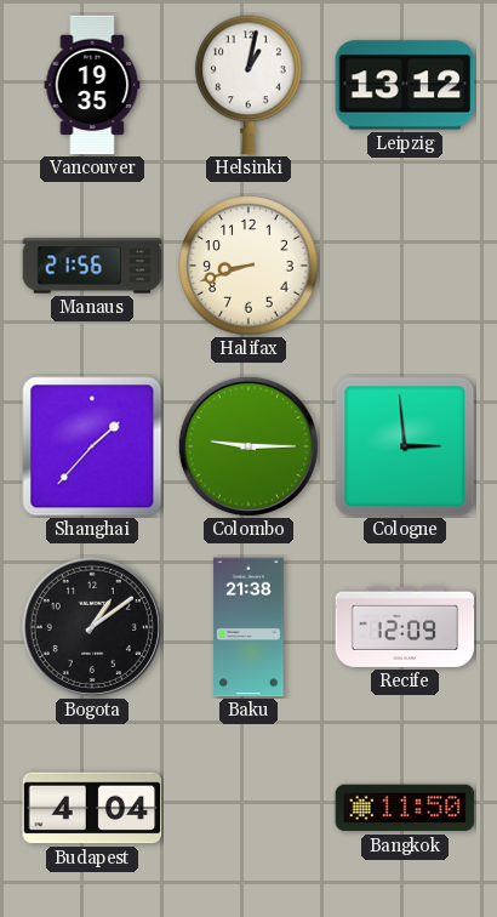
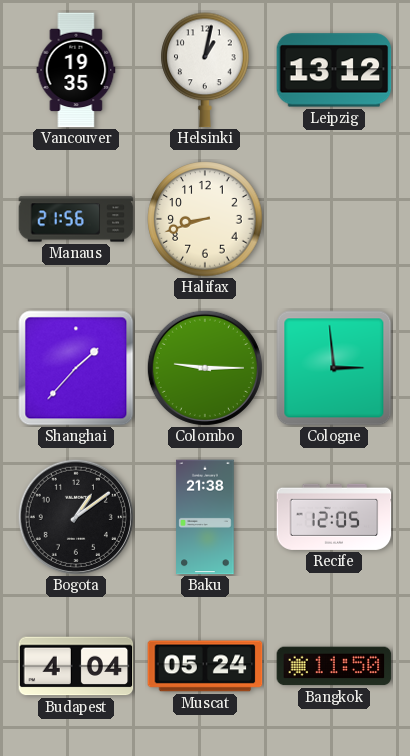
Recife: 12:09 -> 12:05
Muscat: none -> 05:24
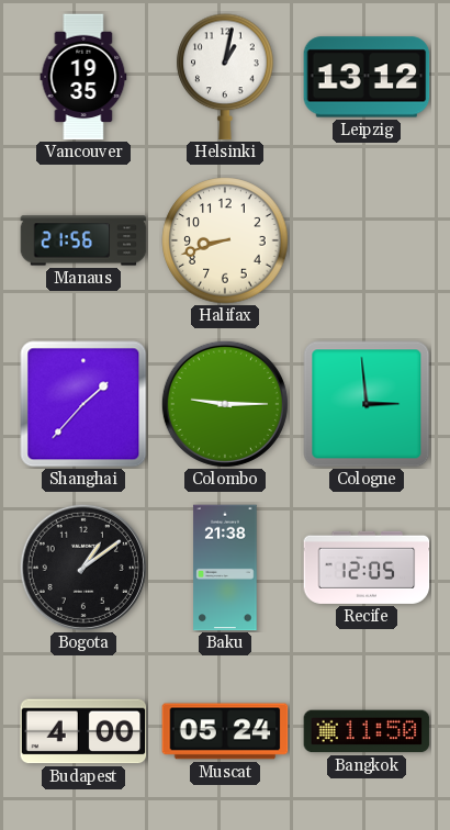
Budapest: 4:04 -> 4:00
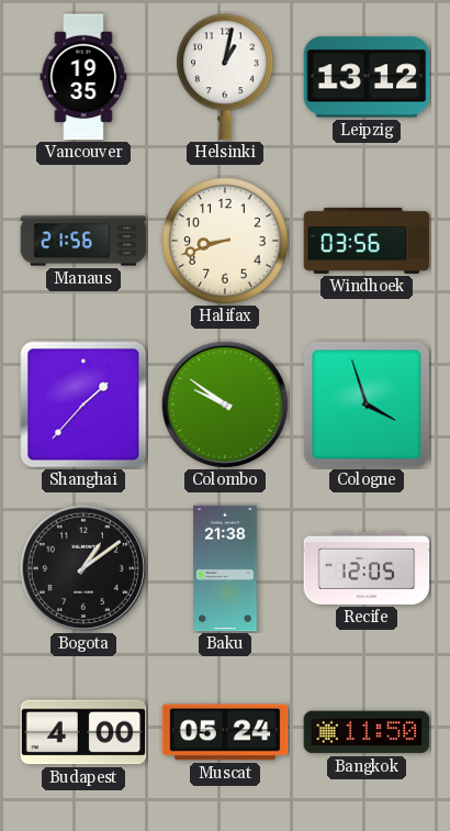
Windhoek: none -> 03:56
Colombo: 9:15 -> 9:51
Cologne: 2:59 -> 3:57
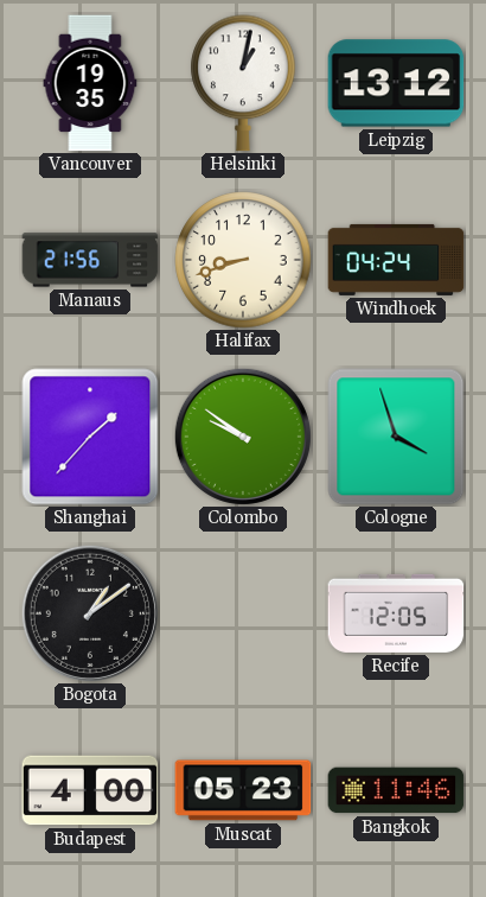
Windhoek: 03:56 -> 04:24
Baku: 21:38 -> none
Muscat: 05:24 -> 05:23
Bangkok: 11:50 -> 11:46
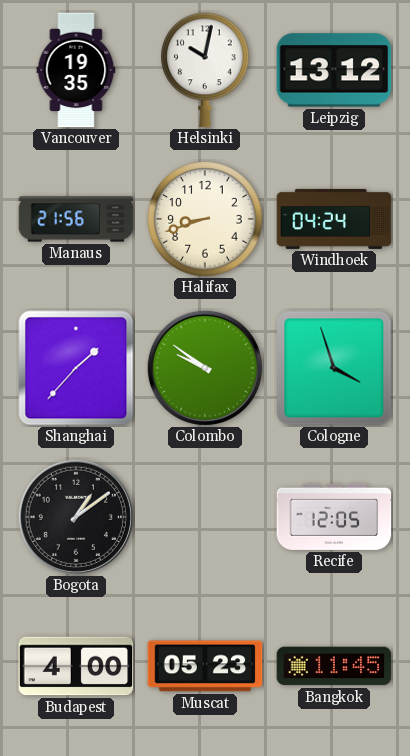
Helsinki: 1:02 -> 10:02
Bangkok: 11:46 -> 11:45
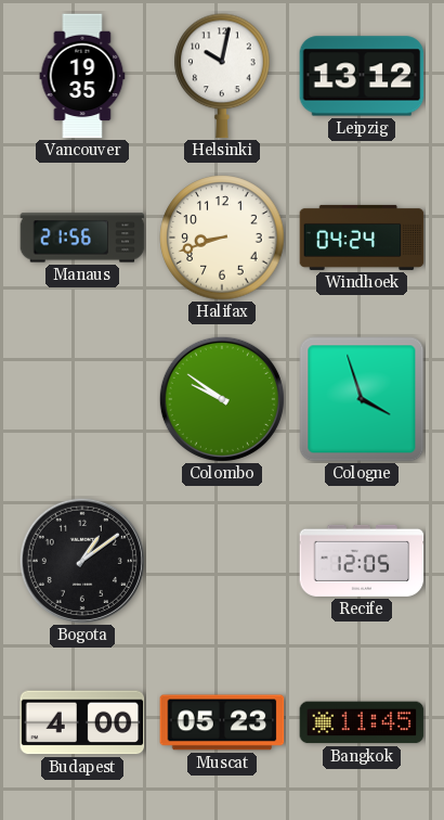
Shanghai: 1:37 -> none
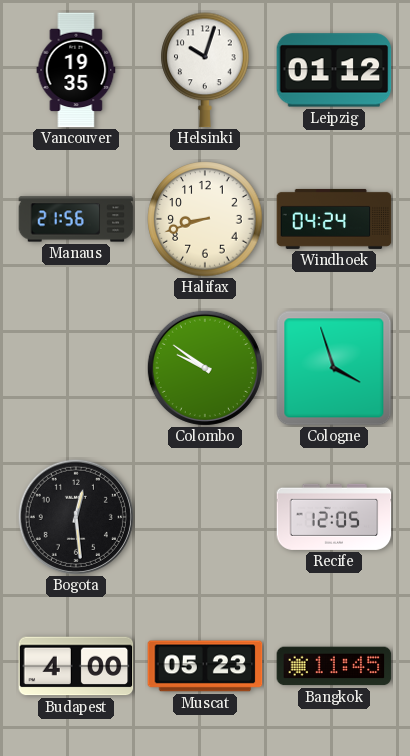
Helsinki: 10:02 -> 10:03
Leipzig: 13:12 -> 01:12
Bogota: 1:09 -> 12:29
